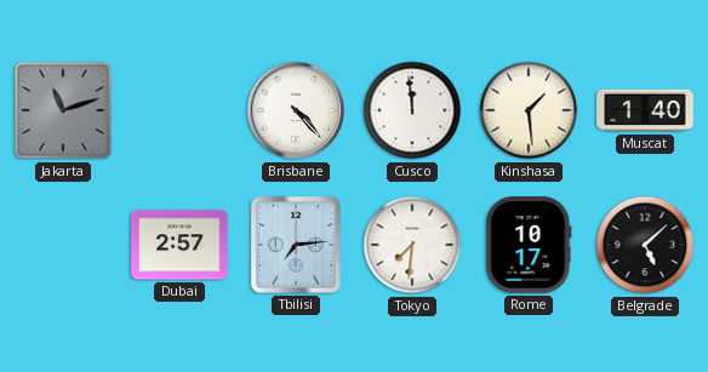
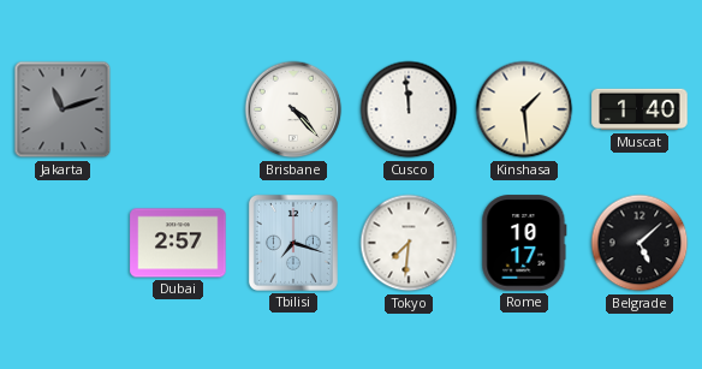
Tbilisi: 7:14 -> 7:18
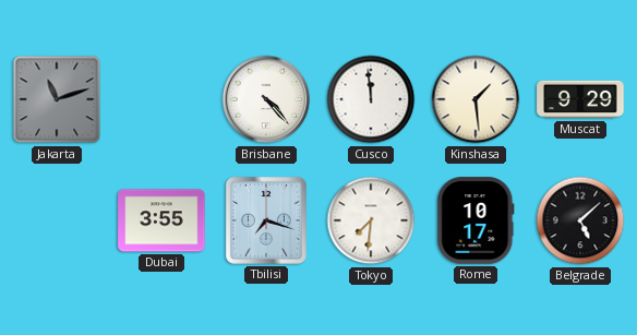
Muscat: 1:40 -> 9:29
Dubai: 2:57 -> 3:55
